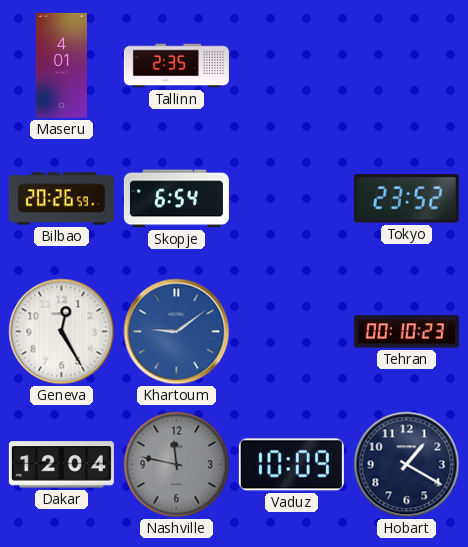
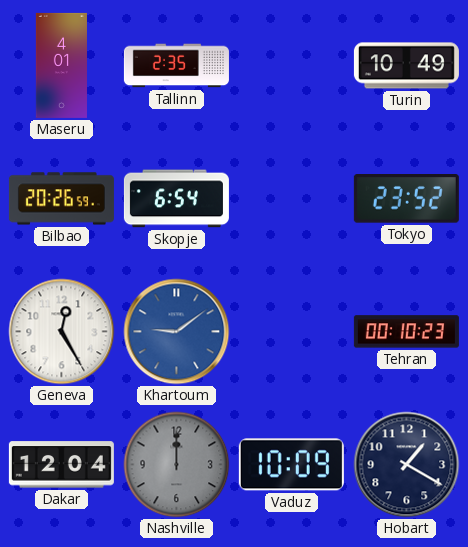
Turin: none -> 10:49
Nashville: 11:47 -> 12:00
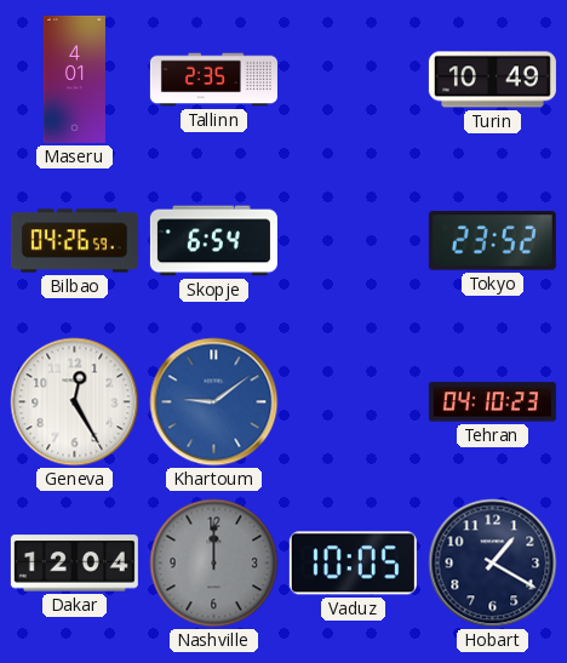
Bilbao: 20:26 -> 04:26
Tehran: 00:10 -> 04:10
Vaduz: 10:09 -> 10:05
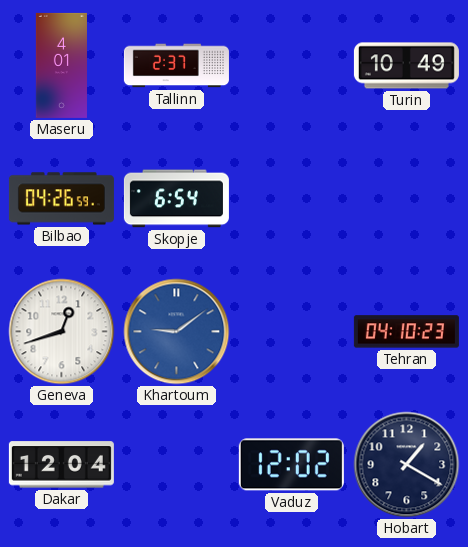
Tallinn: 2:35 -> 2:37
Tokyo: 23:52 -> none
Geneva: 12:25 -> 12:42
Nashville: 12:00 -> none
Vaduz: 10:05 -> 12:02
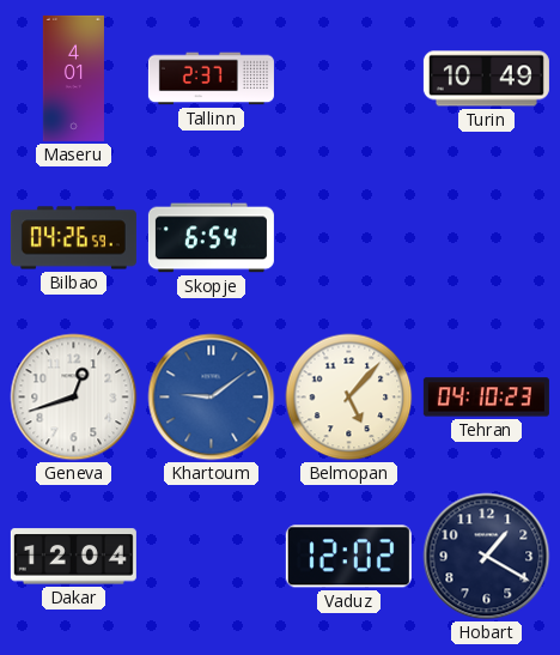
Belmopan: none -> 5:07
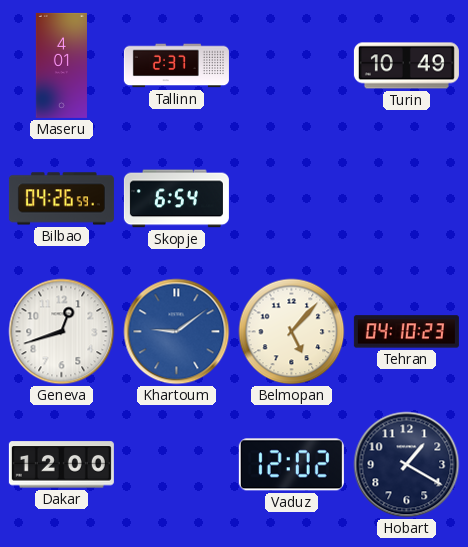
Dakar: 12:04 -> 12:00
